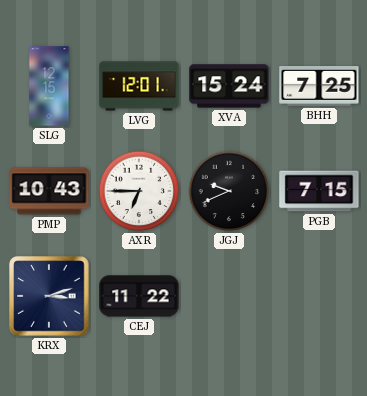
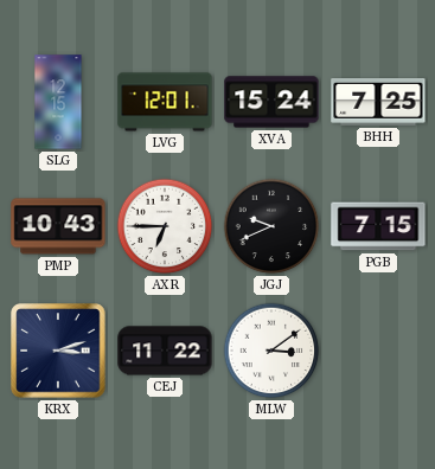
MLW: none -> 3:09
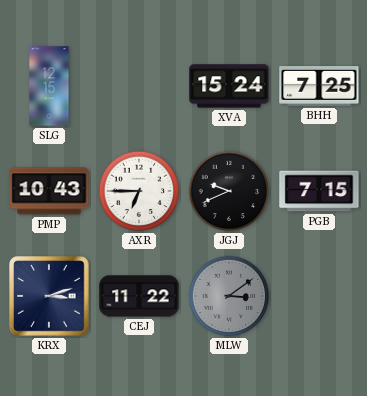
LVG: 12:01 -> none
MLW dial: white -> grey
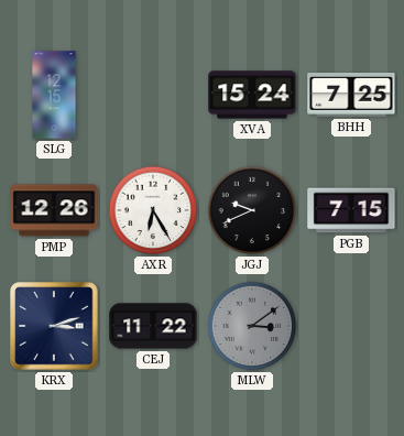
PMP: 10:43 -> 12:26
AXR: 6:45 -> 6:25
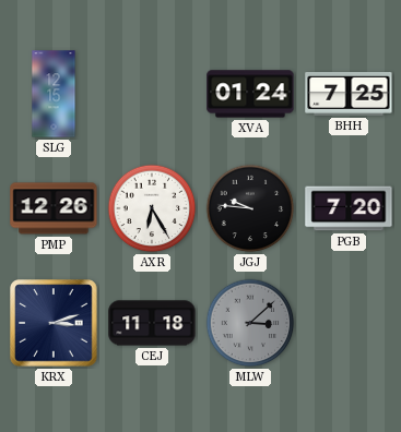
XVA: 15:24 -> 01:24
JGJ: 9:41 -> 9:46
PGB: 7:15 -> 7:20
CEJ: 11:22 -> 11:18
MLW: 3:09 -> 3:08
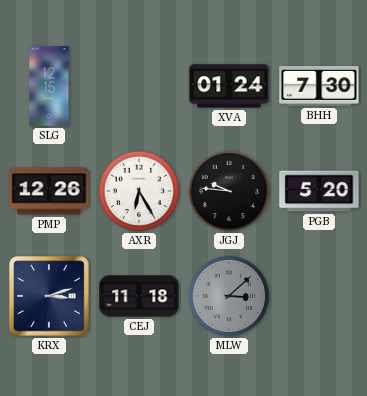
BHH: 7:25 -> 7:30
PGB: 7:20 -> 5:20
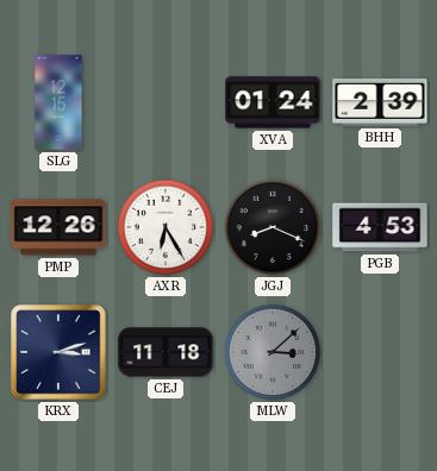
BHH: 7:30 -> 2:39
JGJ: 9:46 -> 8:19
PGB: 5:20 -> 4:53
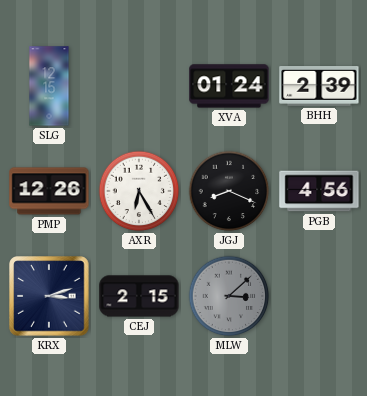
PGB: 4:53 -> 4:56
CEJ: 11:18 -> 2:15
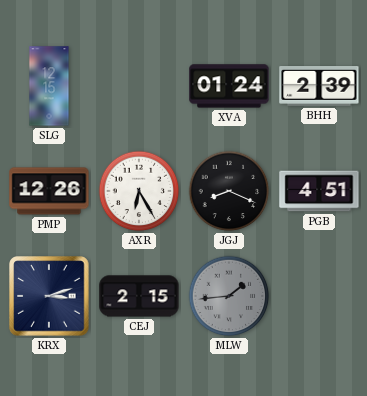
PGB: 4:56 -> 4:51
MLW: 3:08 -> 1:44
